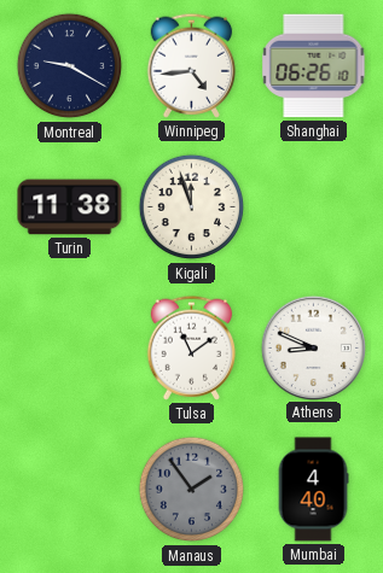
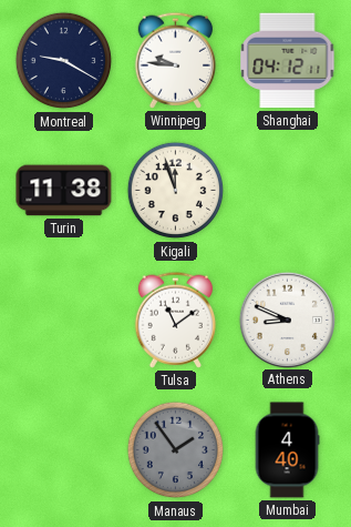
Winnipeg: 4:44 -> 9:46
Shanghai: 06:26 -> 04:12
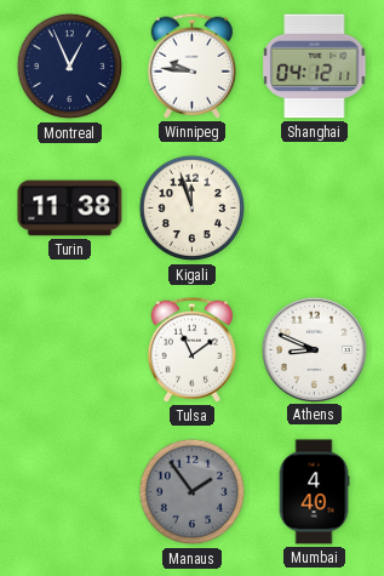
Montreal: 9:20 -> 12:56
